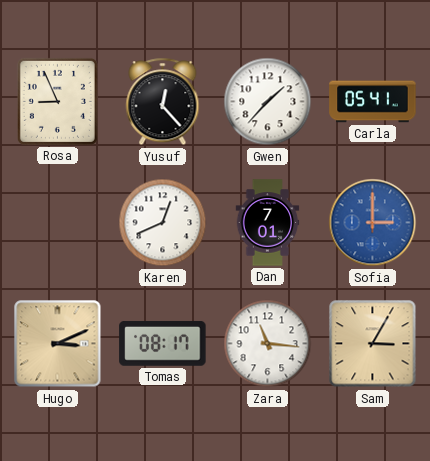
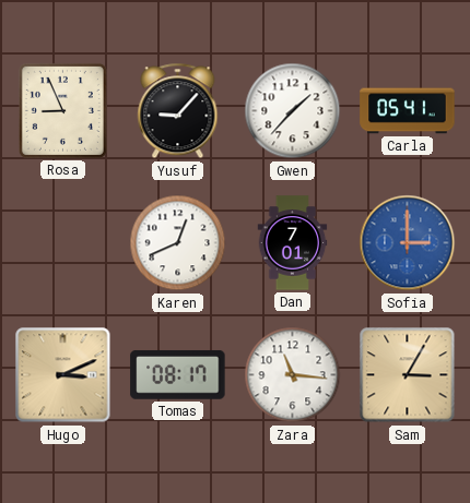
Yusuf: 12:23 -> 9:07
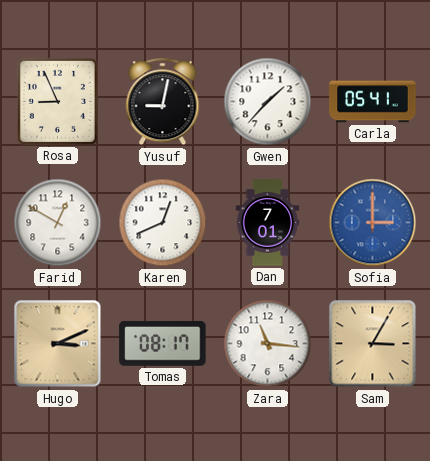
Yusuf: 9:07 -> 9:02
Farid: none -> 12:50
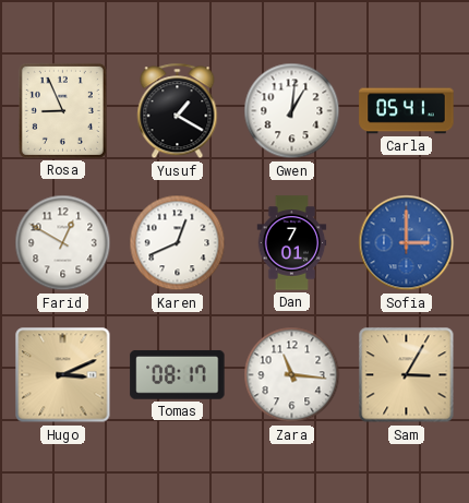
Yusuf: 9:02 -> 1:20
Gwen: 1:37 -> 1:01
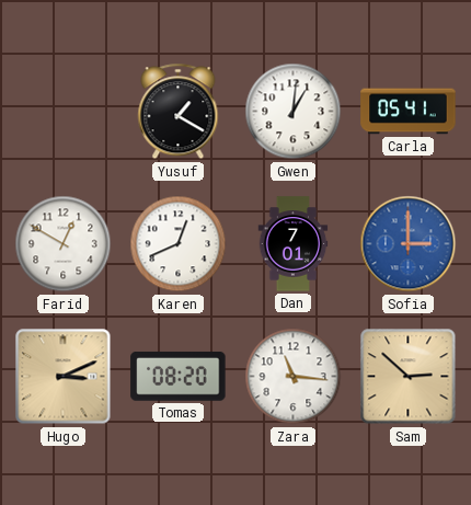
Rosa: 8:56 -> none
Tomas: 08:17 -> 08:20
Sam: 3:05 -> 2:52
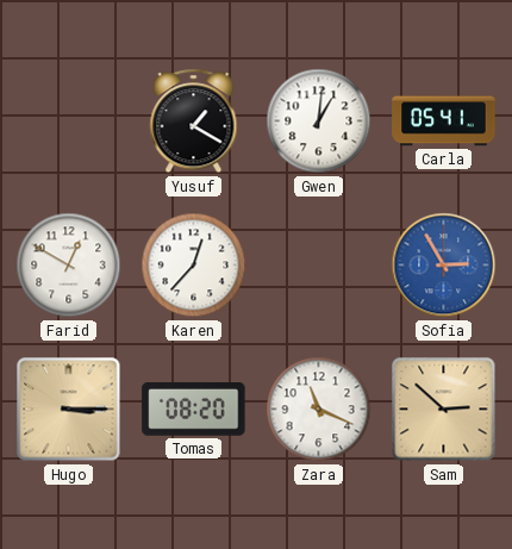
Karen: 12:41 -> 12:37
Dan: 7:01 -> none
Sofia: 3:00 -> 2:55
Hugo: 3:11 -> 3:15
Zara: 11:16 -> 11:19
